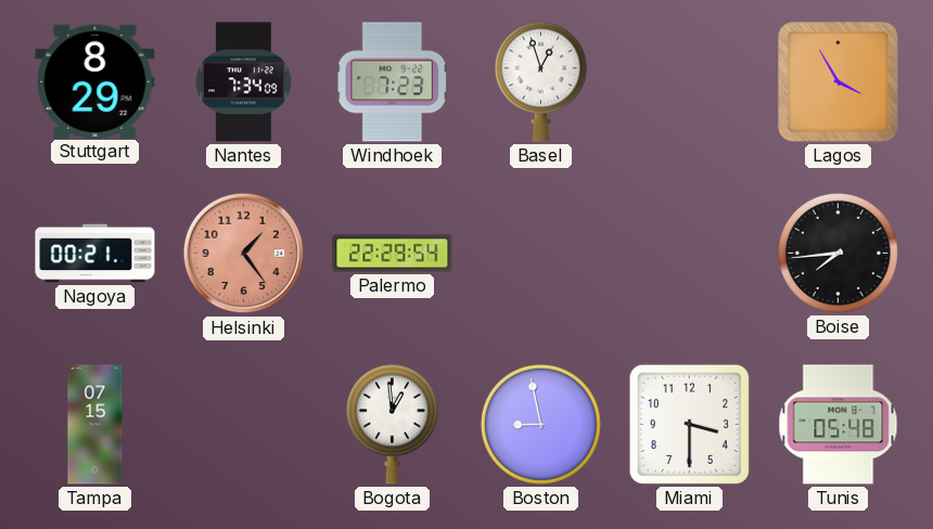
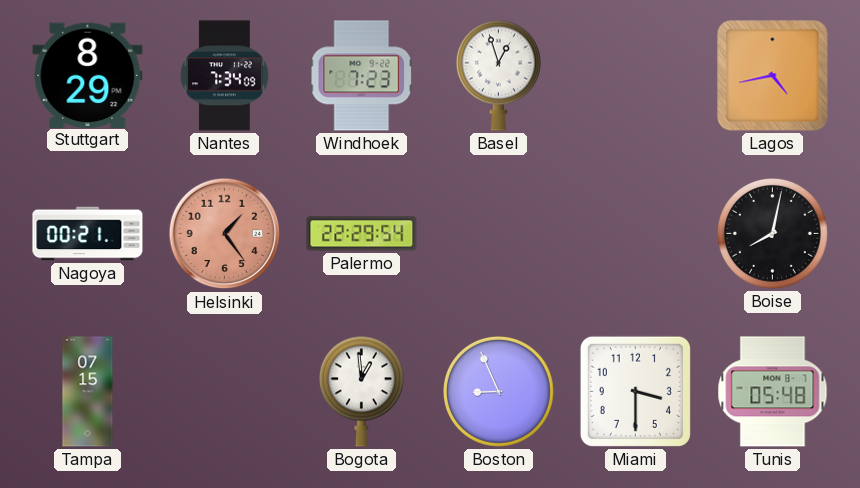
Lagos: 3:55 -> 4:43
Boise: 7:44 -> 8:02
Boston: 8:58 -> 8:56
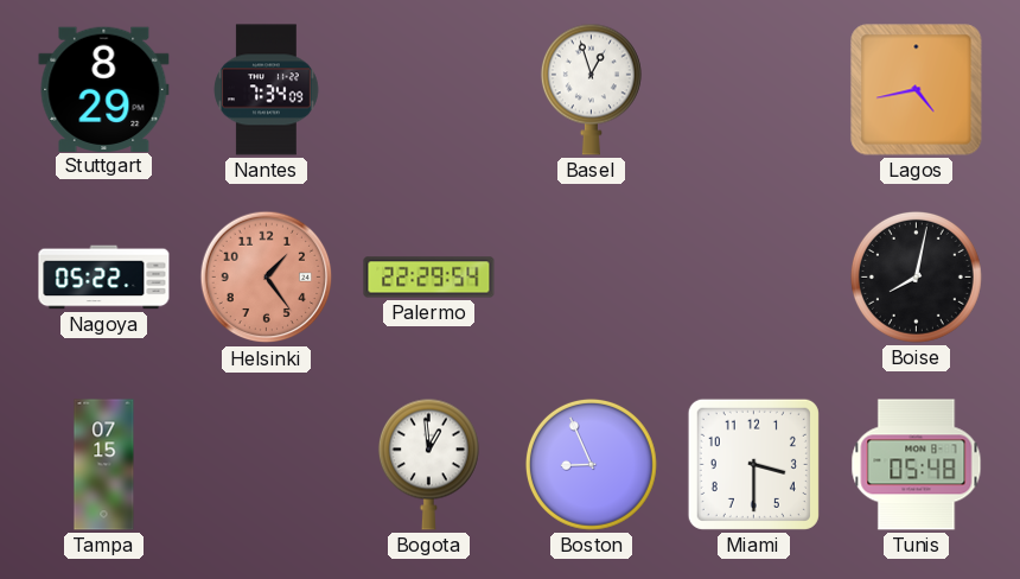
Windhoek: 7:23 -> none
Nagoya: 00:21 -> 05:22
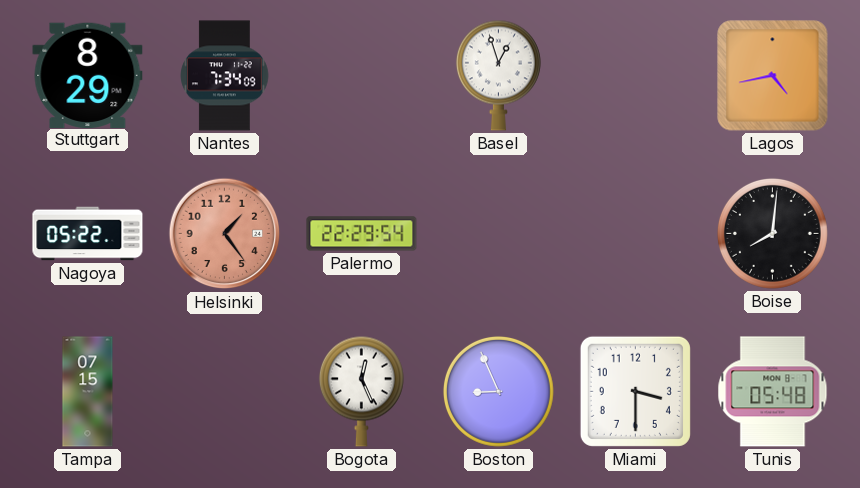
Boise: 8:02 -> 8:01
Bogota: 12:59 -> 12:26
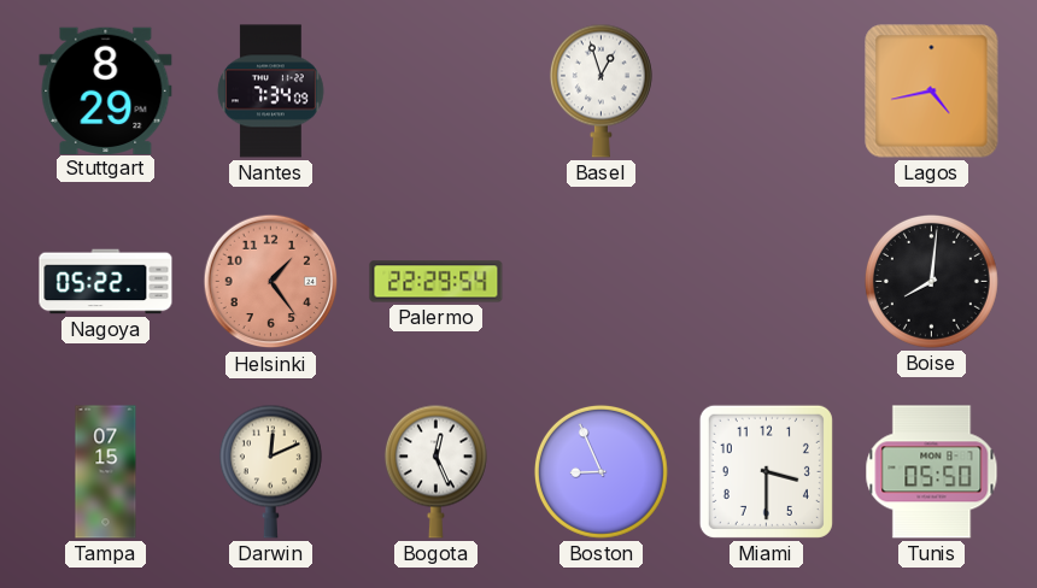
Darwin: none -> 12:11
Tunis: 05:48 -> 05:50
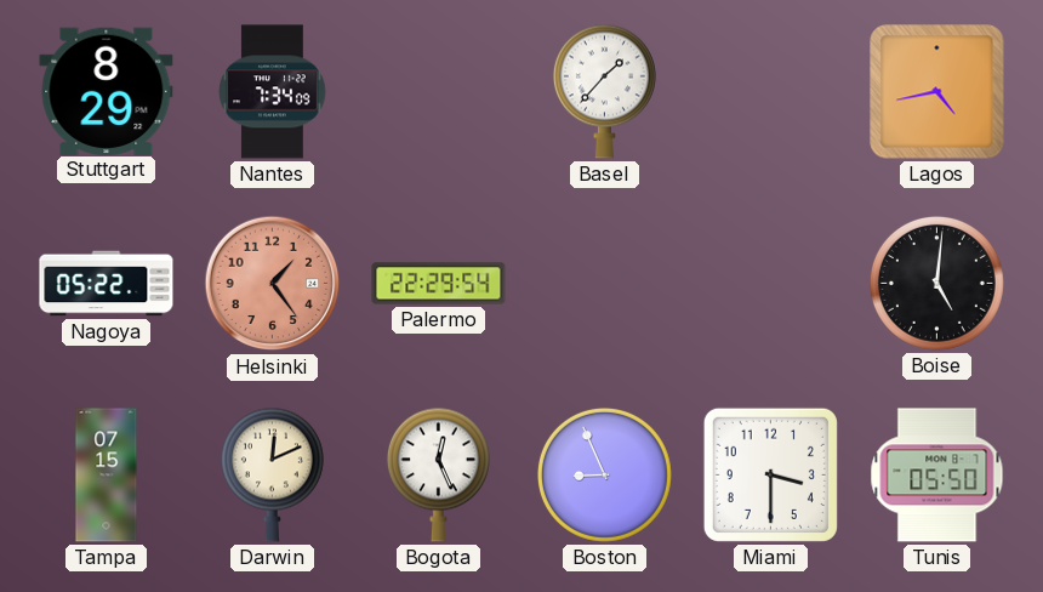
Basel: 12:57 -> 1:37
Boise: 8:01 -> 5:01
